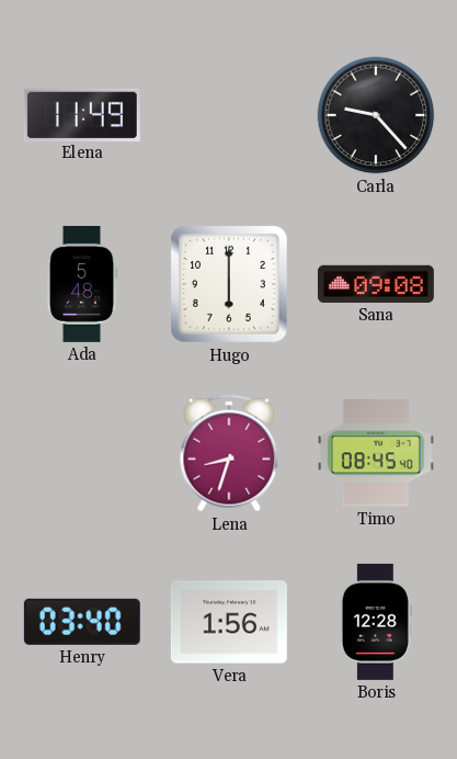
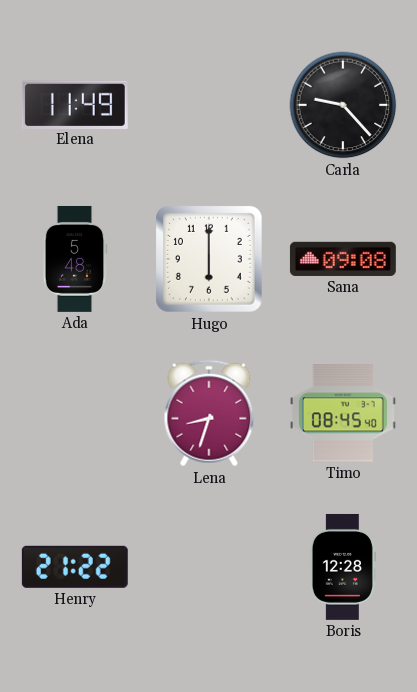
Henry: 03:40 -> 21:22
Vera: 1:56 -> none
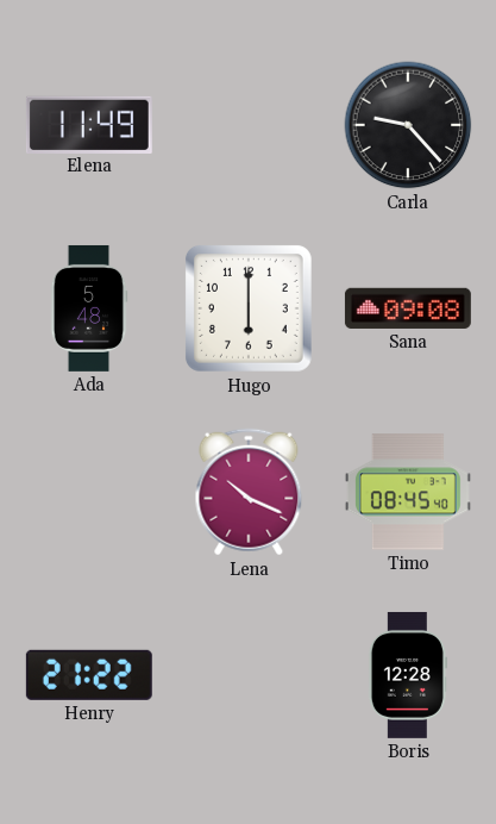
Lena: 8:33 -> 10:19
